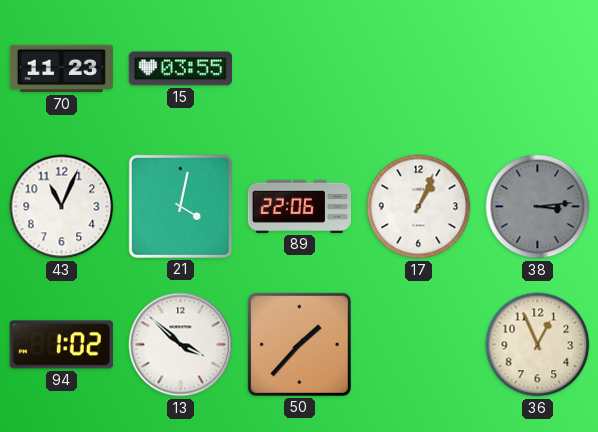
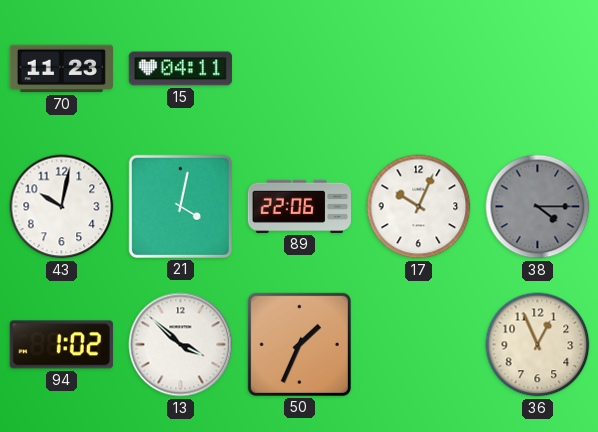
15: 03:55 -> 04:11
43: 11:04 -> 10:02
17: 1:04 -> 10:04
38: 3:14 -> 4:15
50: 1:37 -> 1:34
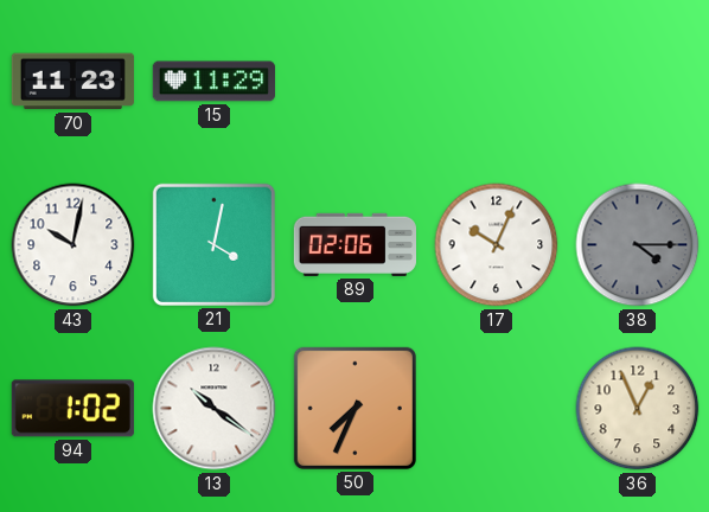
15: 04:11 -> 11:29
89: 22:06 -> 02:06
13: 3:52 -> 10:21
50: 1:34 -> 7:34
